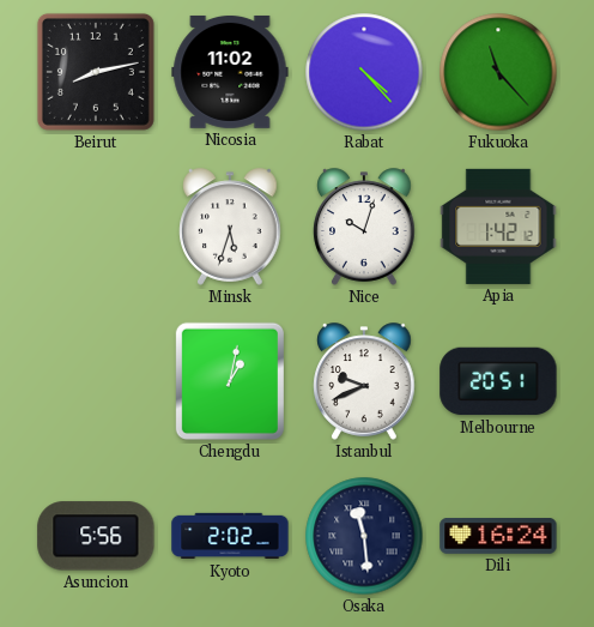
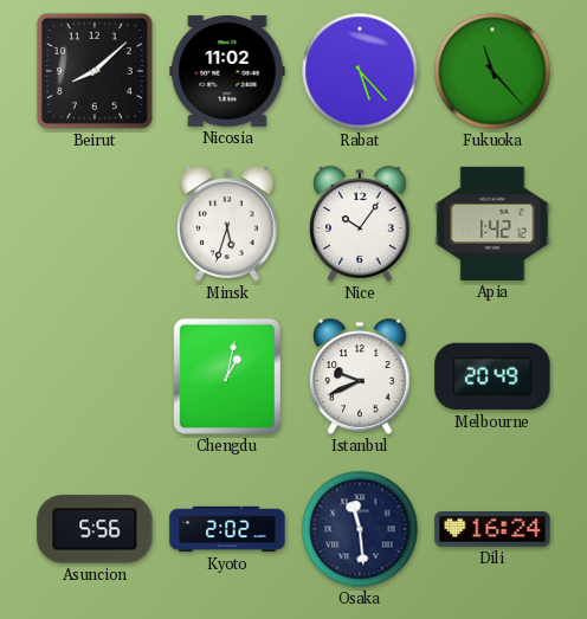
Beirut: 8:13 -> 8:08
Rabat: 4:23 -> 5:23
Nice: 10:03 -> 10:06
Melbourne: 20:51 -> 20:49
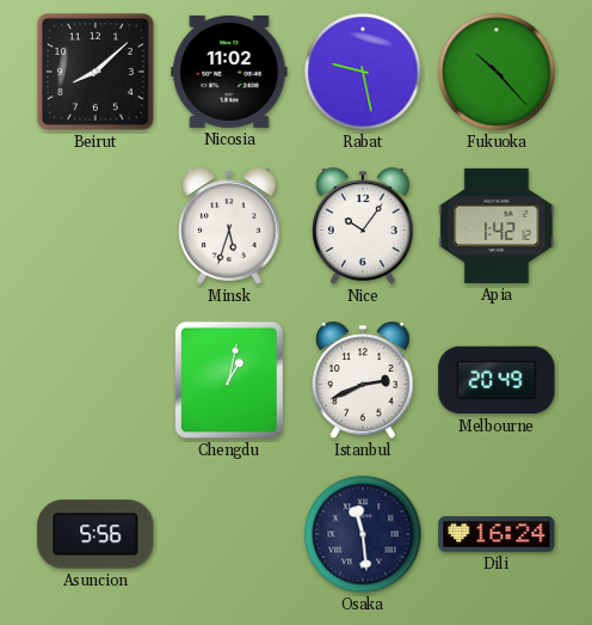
Rabat: 5:23 -> 9:28
Fukuoka: 11:23 -> 10:23
Istanbul: 9:41 -> 2:41
Kyoto: 2:02 -> none
